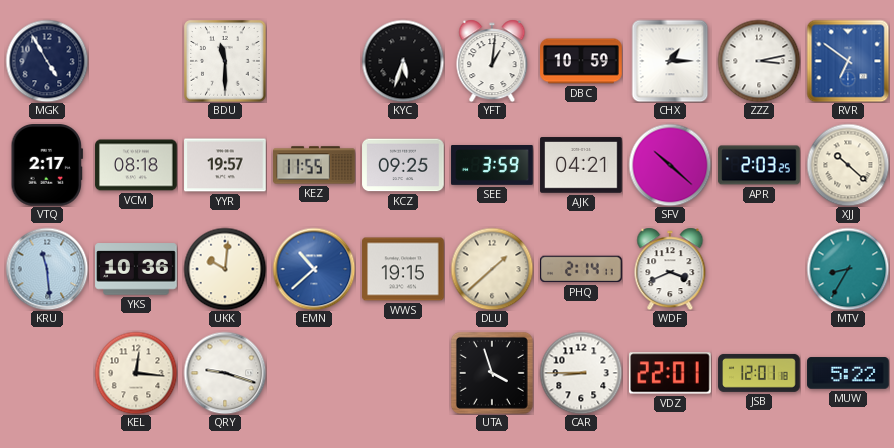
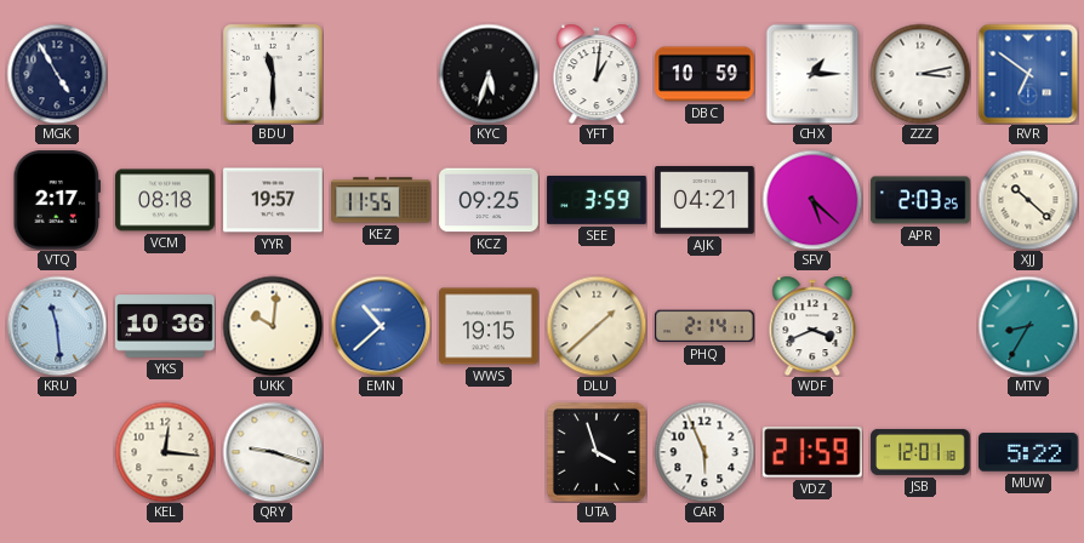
SFV: 10:22 -> 5:22
CAR: 8:45 -> 5:56
VDZ: 22:01 -> 21:59
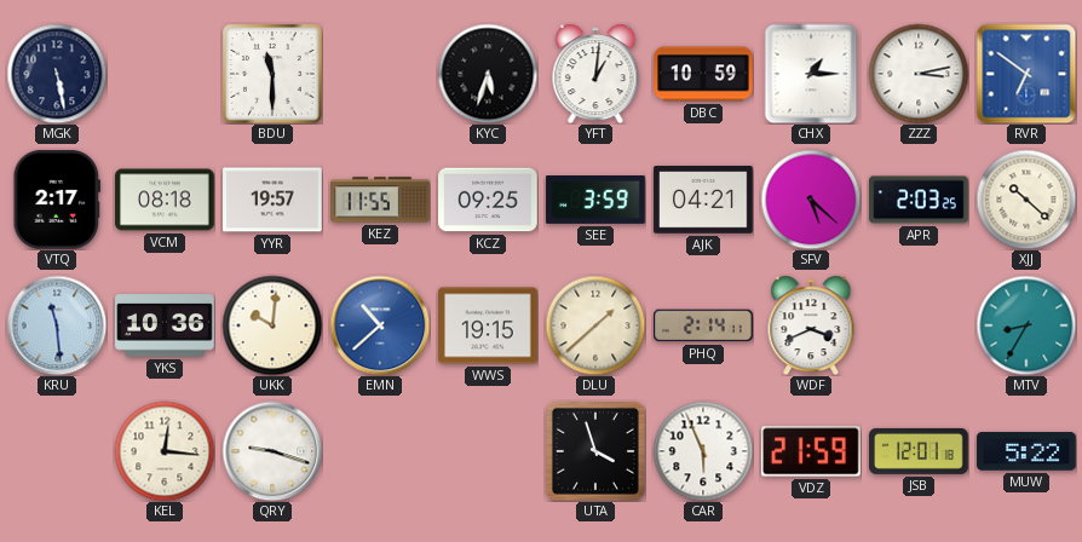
MGK: 4:55 -> 5:28
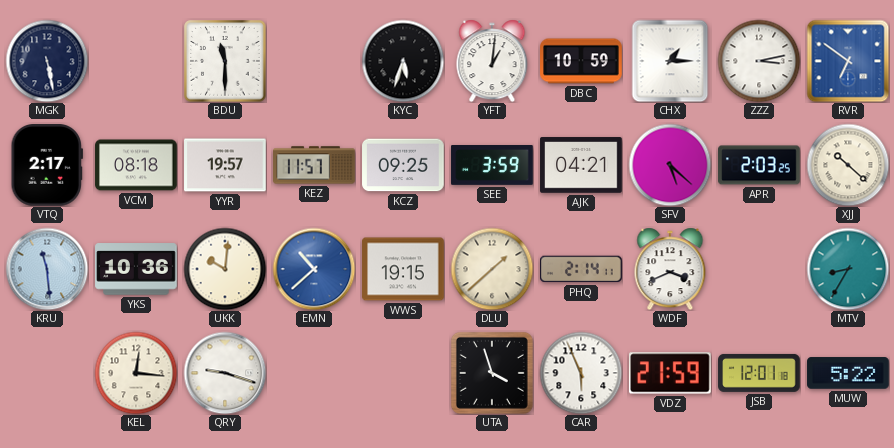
KEZ: 11:55 -> 11:57
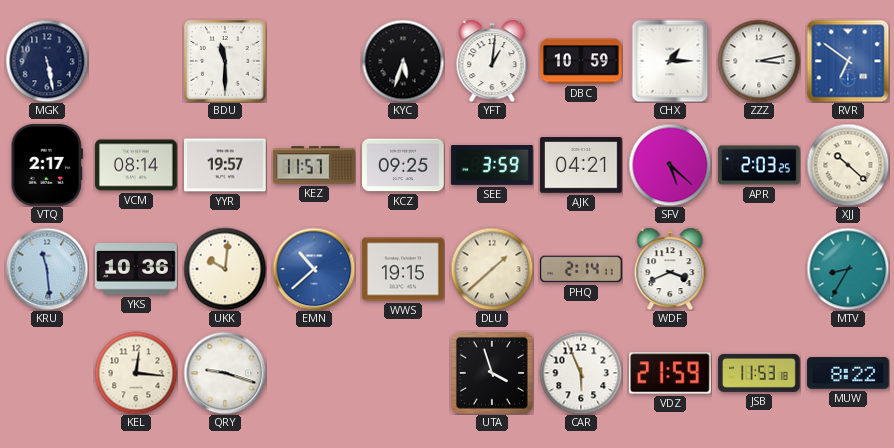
VCM: 08:18 -> 08:14
JSB: 12:01 -> 11:53
MUW: 5:22 -> 8:22
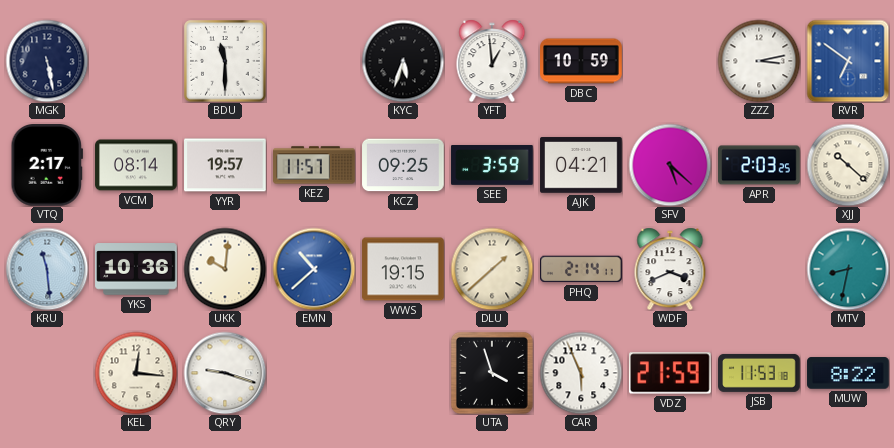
YFT: 1:01 -> 12:59
CHX: 1:15 -> none
MTV: 8:35 -> 8:32
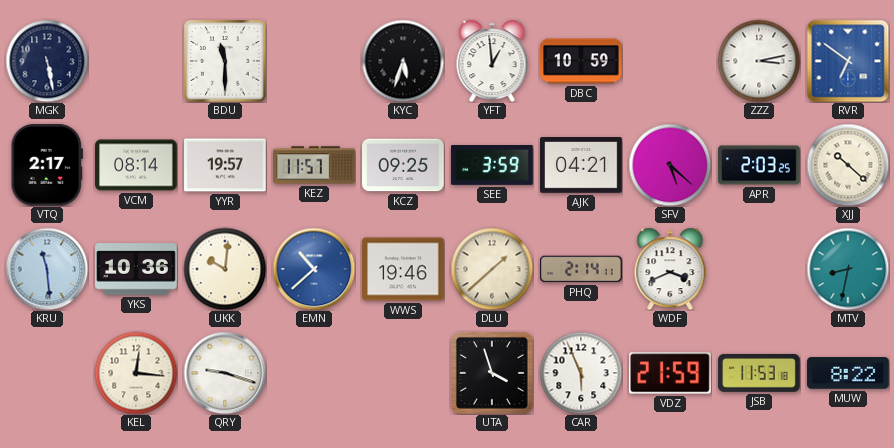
WWS: 19:15 -> 19:46
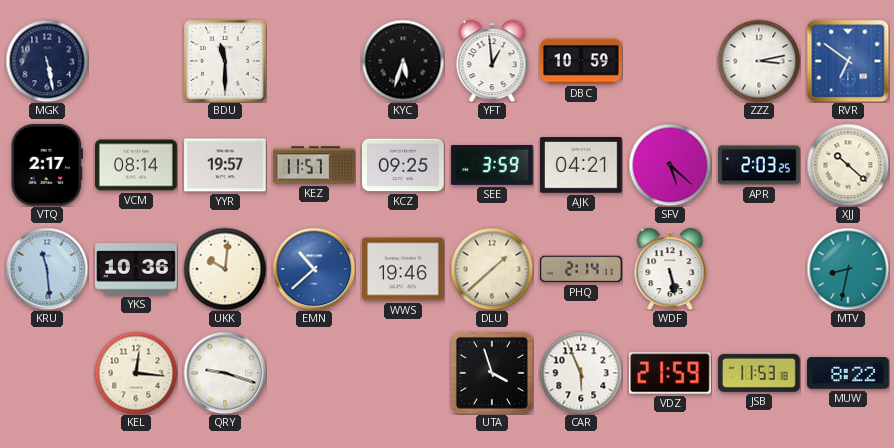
WDF: 3:41 -> 5:28
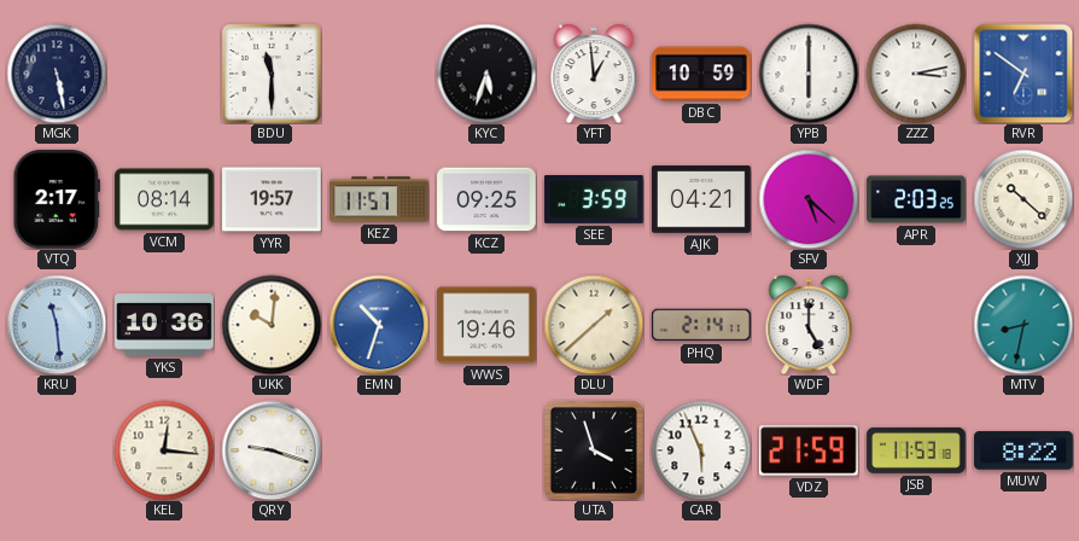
YPB: none -> 6:00
EMN: 10:38 -> 10:33
WDF: 5:28 -> 5:00
